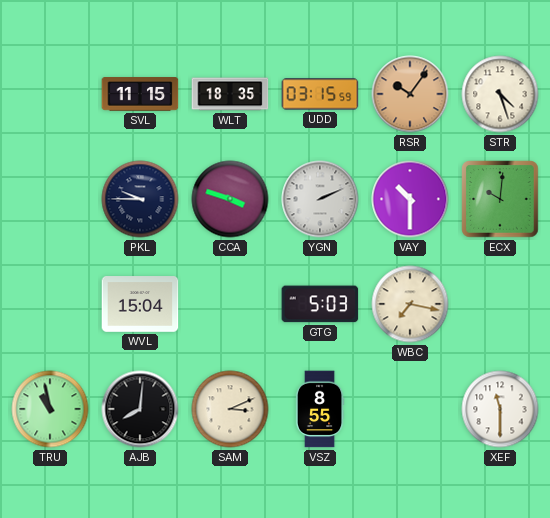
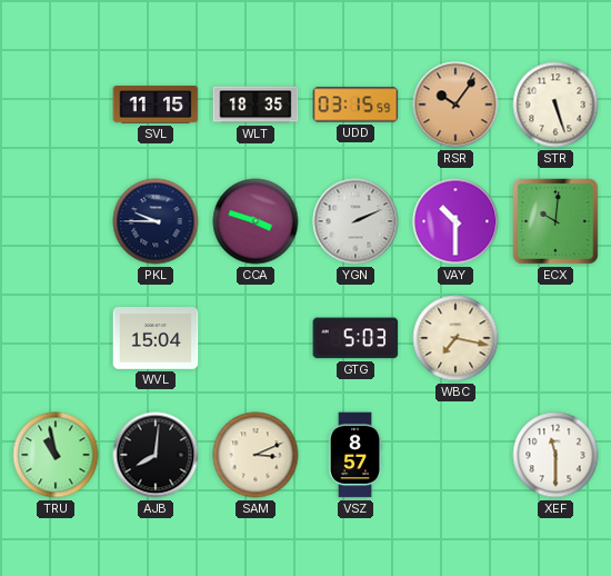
STR: 4:27 -> 5:27
VSZ: 8:55 -> 8:57
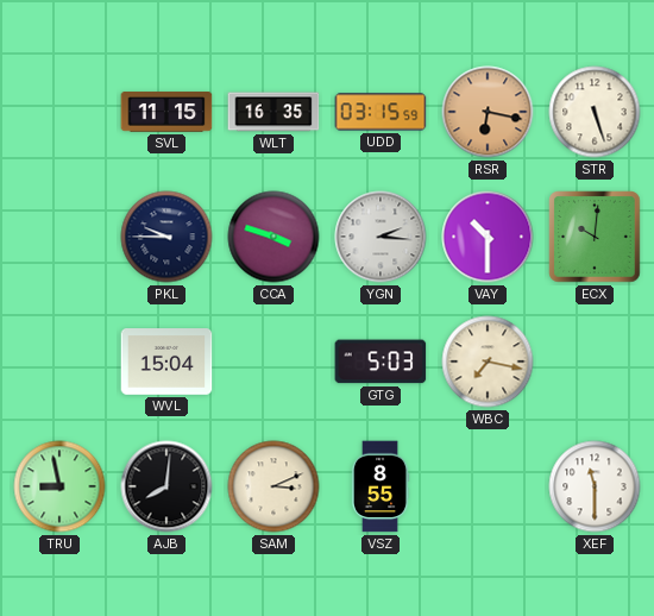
WLT: 18:35 -> 16:35
RSR: 10:06 -> 6:17
YGN: 2:11 -> 2:16
TRU: 10:58 -> 8:58
VSZ: 8:57 -> 8:55
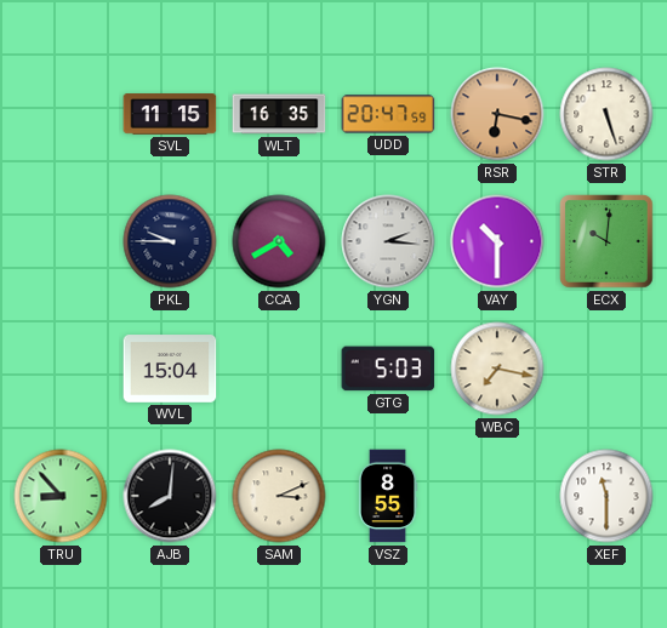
UDD: 03:15 -> 20:47
CCA: 3:48 -> 4:40
TRU: 8:58 -> 8:53
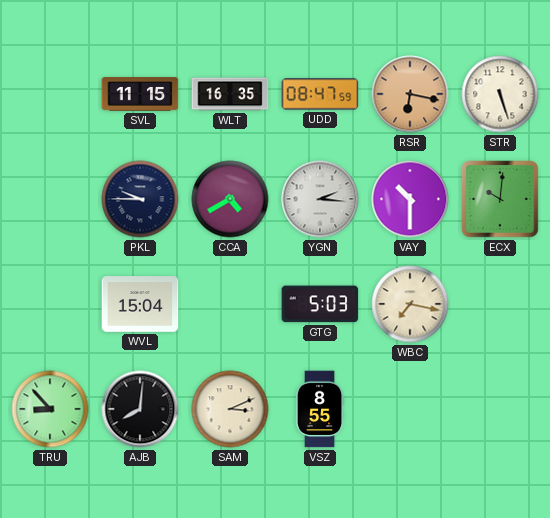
UDD: 20:47 -> 08:47
XEF: 11:30 -> none
